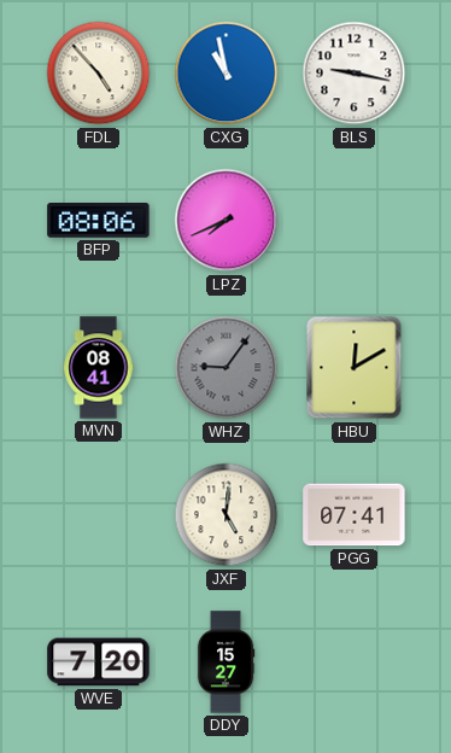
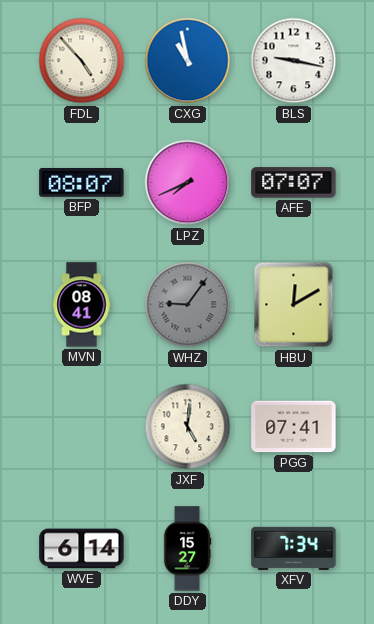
BFP: 08:06 -> 08:07
AFE: none -> 07:07
WVE: 7:20 -> 6:14
XFV: none -> 7:34
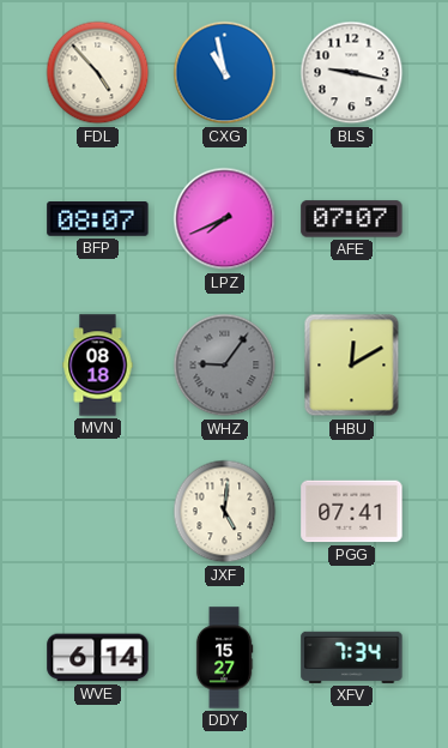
MVN: 08:41 -> 08:18
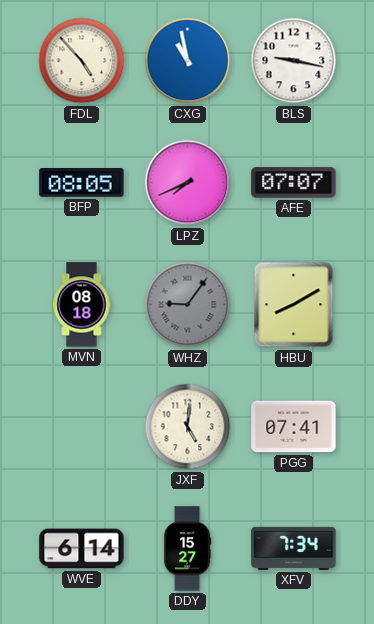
BFP: 08:07 -> 08:05
HBU: 12:10 -> 8:10
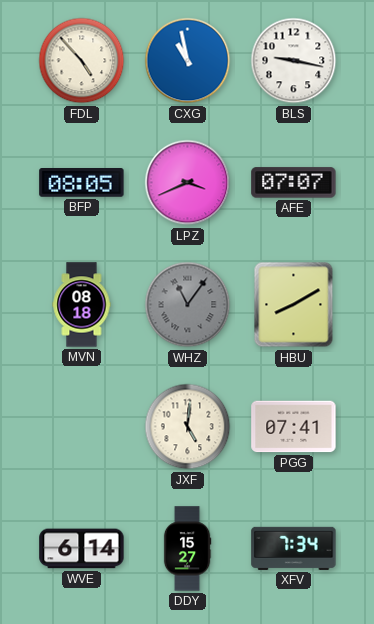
LPZ: 7:41 -> 3:41
WHZ: 9:06 -> 11:06
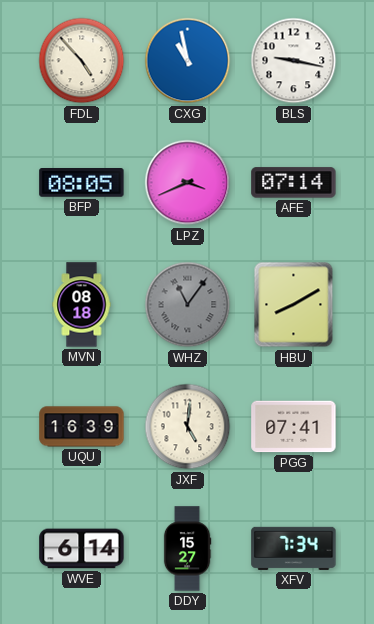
AFE: 07:07 -> 07:14
UQU: none -> 16:39
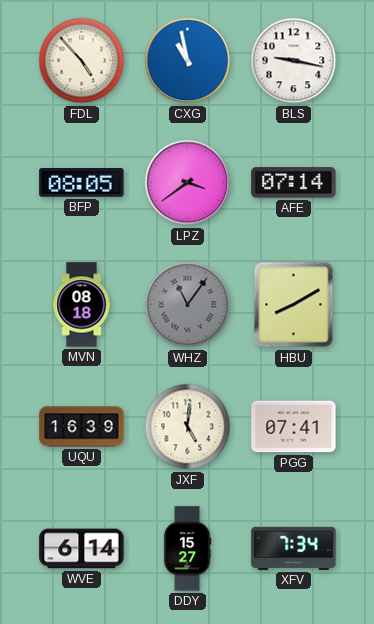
LPZ: 3:41 -> 3:39
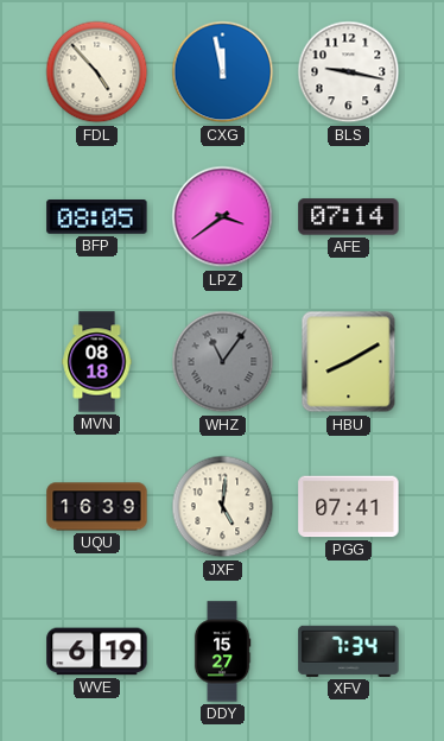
CXG: 10:58 -> 11:58
WVE: 6:14 -> 6:19
